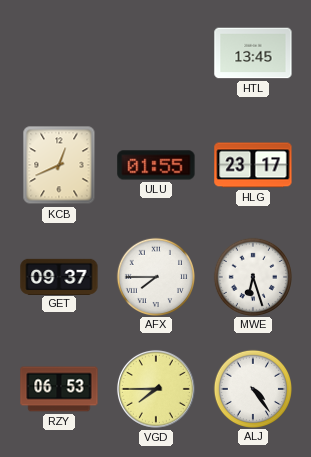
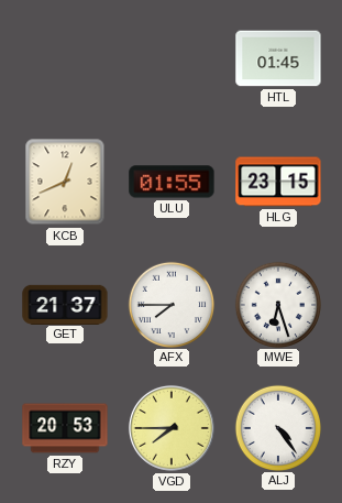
HTL: 13:45 -> 01:45
HLG: 23:17 -> 23:15
GET: 09:37 -> 21:37
RZY: 06:53 -> 20:53
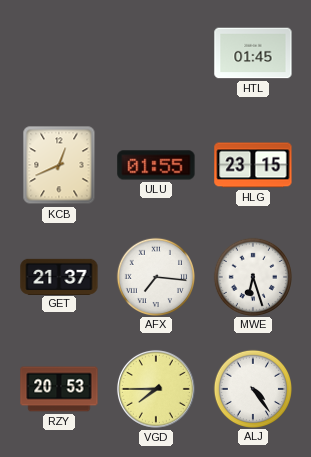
AFX: 7:45 -> 7:16
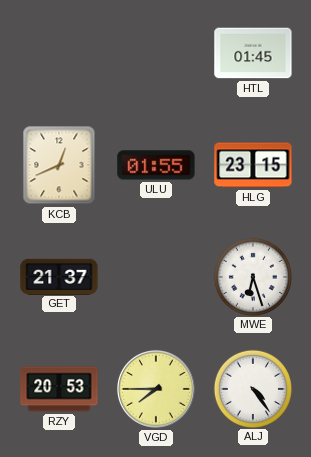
AFX: 7:16 -> none
